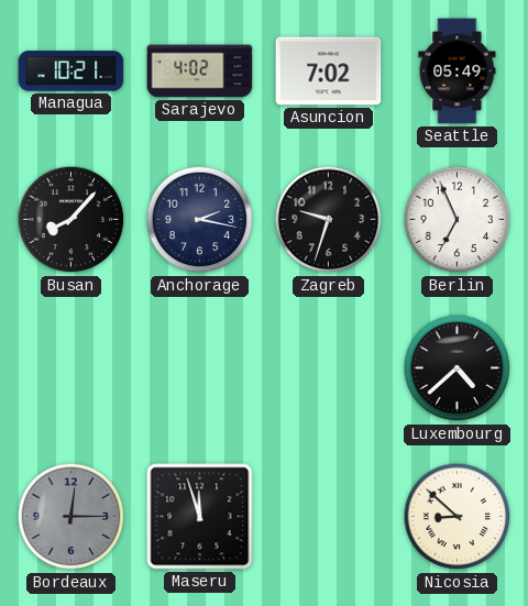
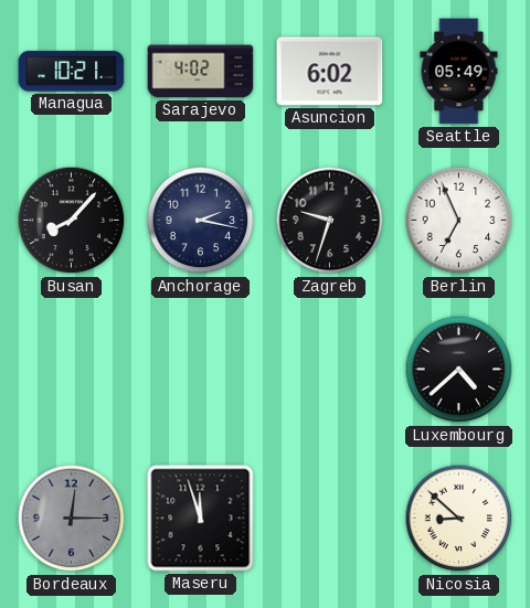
Asuncion: 7:02 -> 6:02
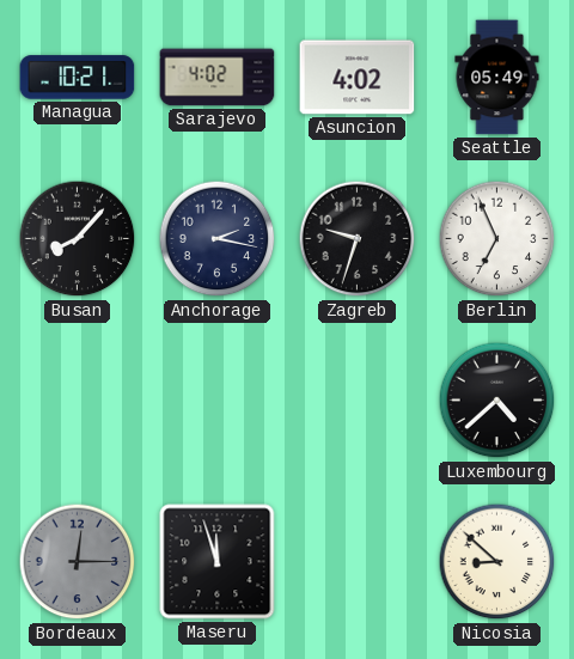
Asuncion: 6:02 -> 4:02
